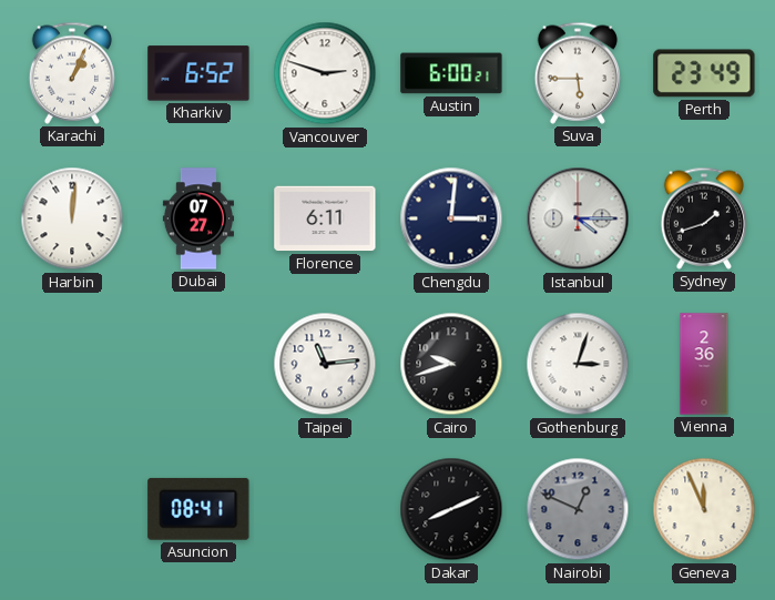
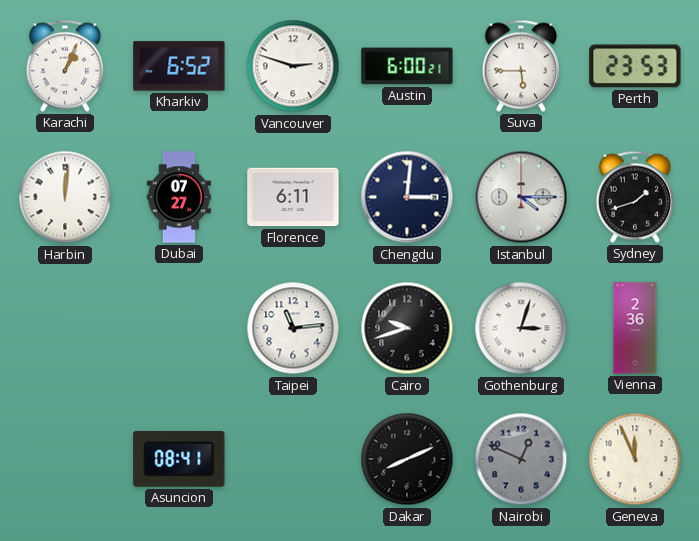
Perth: 23:49 -> 23:53
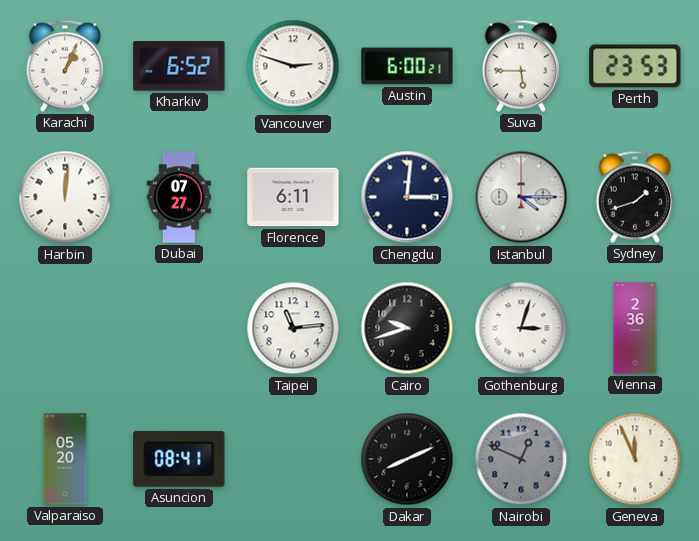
Valparaiso: none -> 05:20
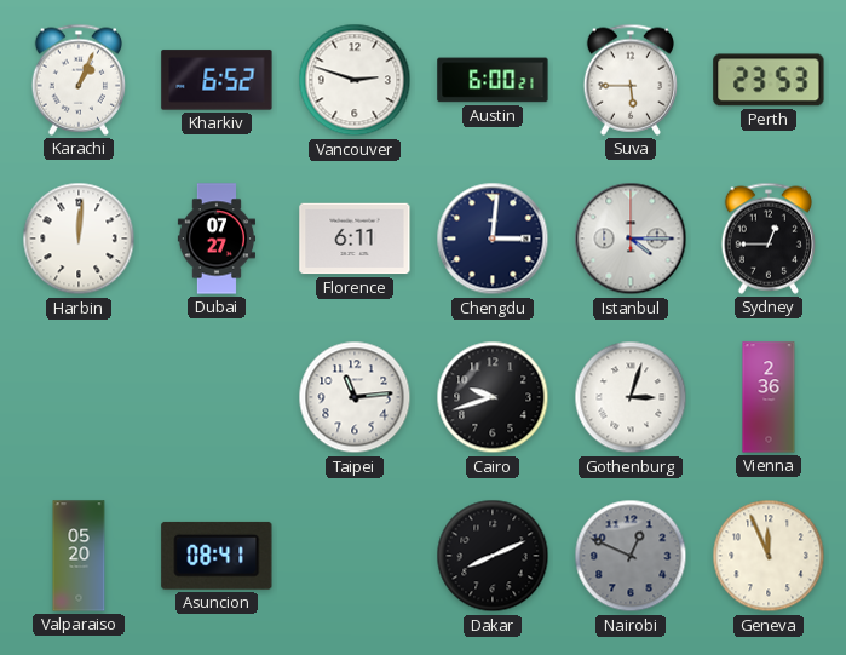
Sydney: 1:42 -> 12:45
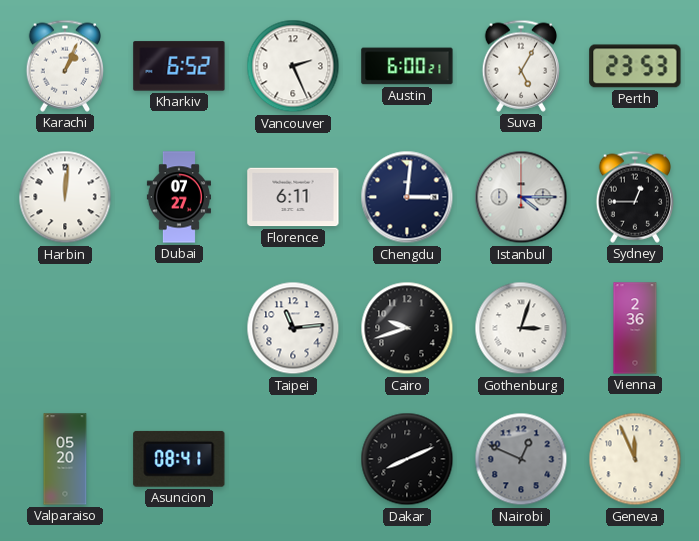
Vancouver: 2:48 -> 2:26
Suva: 5:45 -> 5:05
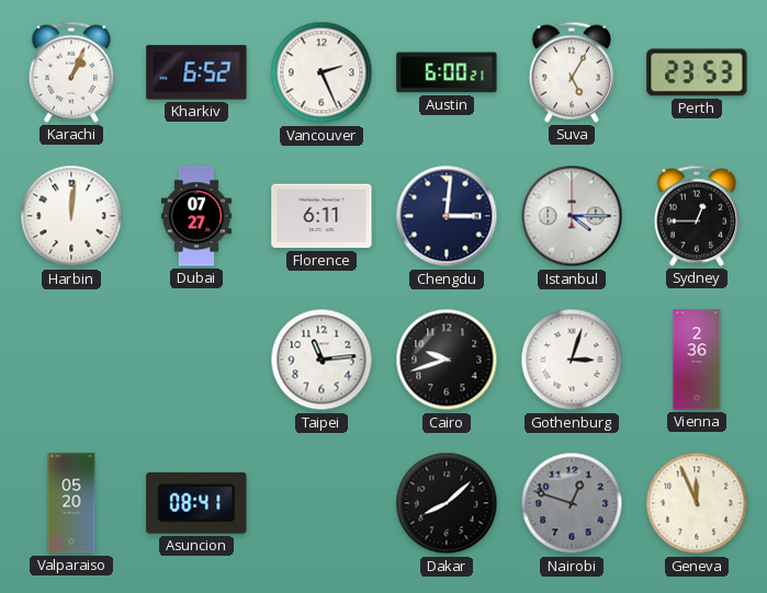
Dakar: 8:11 -> 8:08
Nairobi: 12:49 -> 12:48
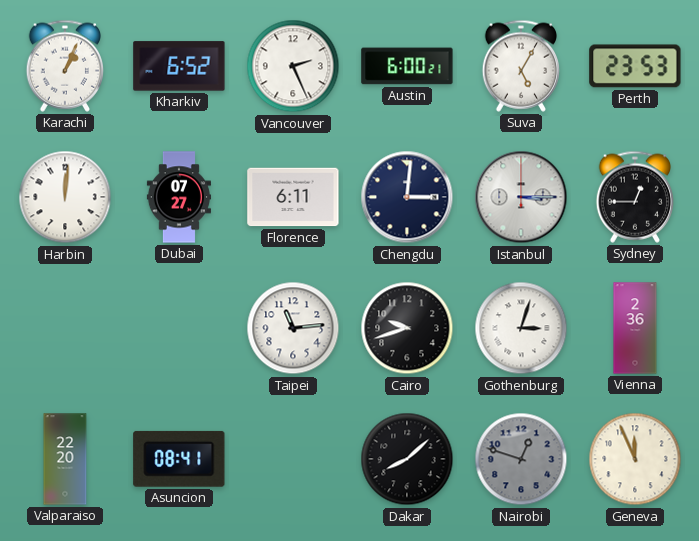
Istanbul: 4:15 -> 3:15
Valparaiso: 05:20 -> 22:20
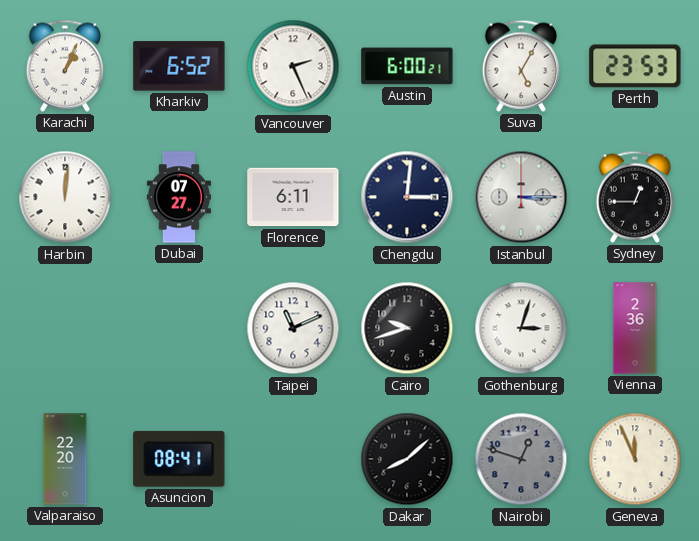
Taipei: 11:14 -> 11:11
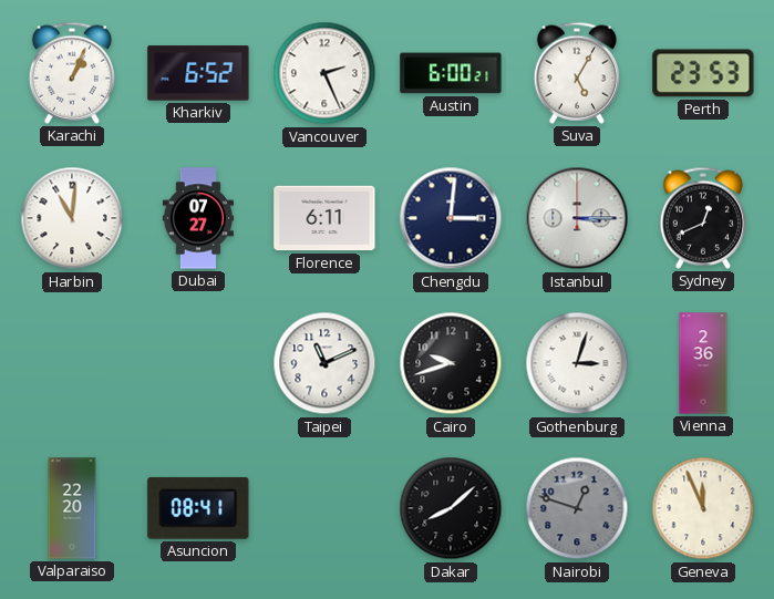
Harbin: 12:01 -> 11:01
Sydney: 12:45 -> 12:41
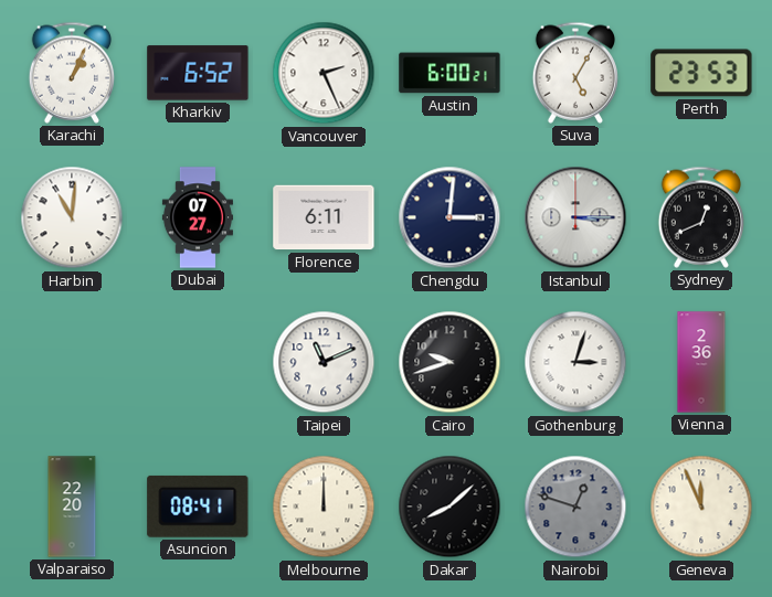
Melbourne: none -> 12:00
